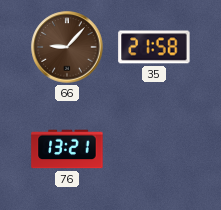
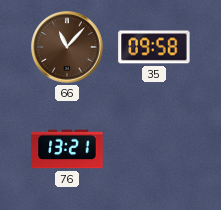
66: 9:07 -> 11:07
35: 21:58 -> 09:58
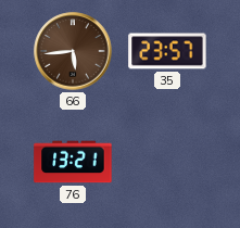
66: 11:07 -> 5:44
35: 09:58 -> 23:57
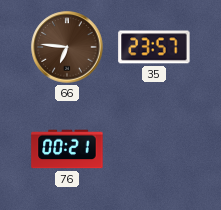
66: 5:44 -> 6:46
76: 13:21 -> 00:21
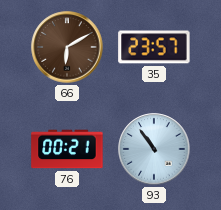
66: 6:46 -> 6:10
93: none -> 10:54
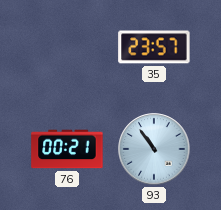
66: 6:10 -> none
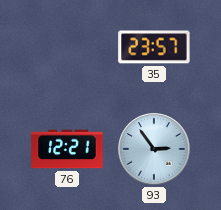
76: 00:21 -> 12:21
93: 10:54 -> 2:54
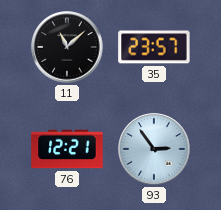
11: none -> 11:08
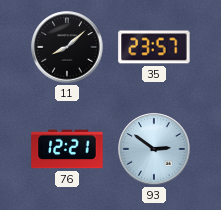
11: 11:08 -> 8:08
93: 2:54 -> 2:51
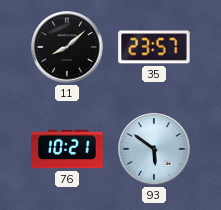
76: 12:21 -> 10:21
93: 2:51 -> 5:51
